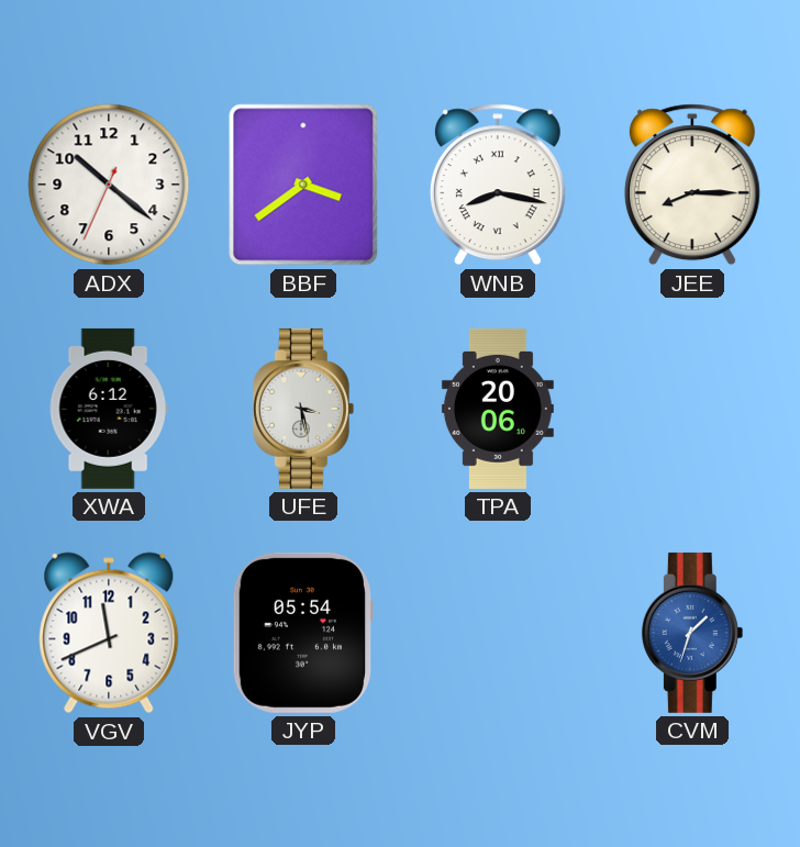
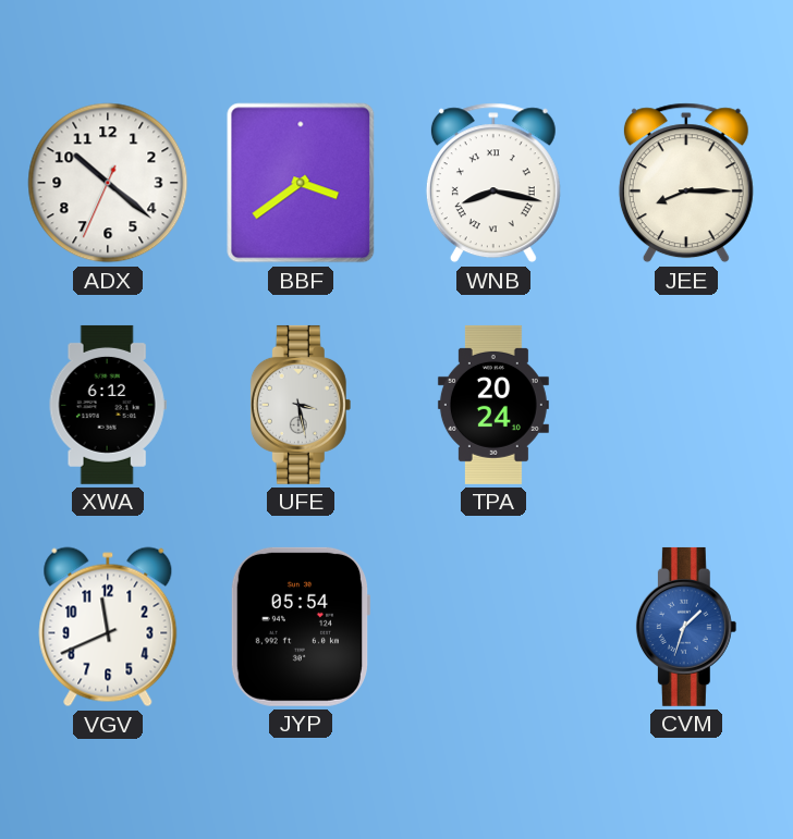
TPA: 20:06 -> 20:24
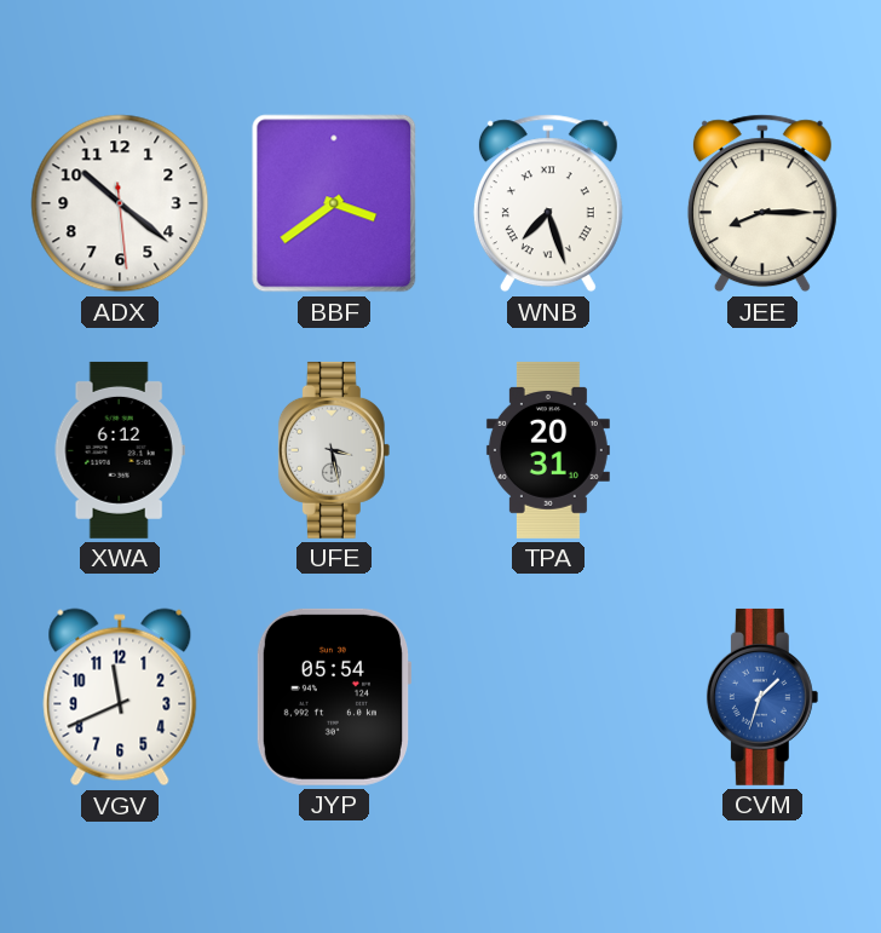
ADX: 10:21:34 -> 10:21:29
WNB: 8:17 -> 7:27
TPA: 20:24 -> 20:31
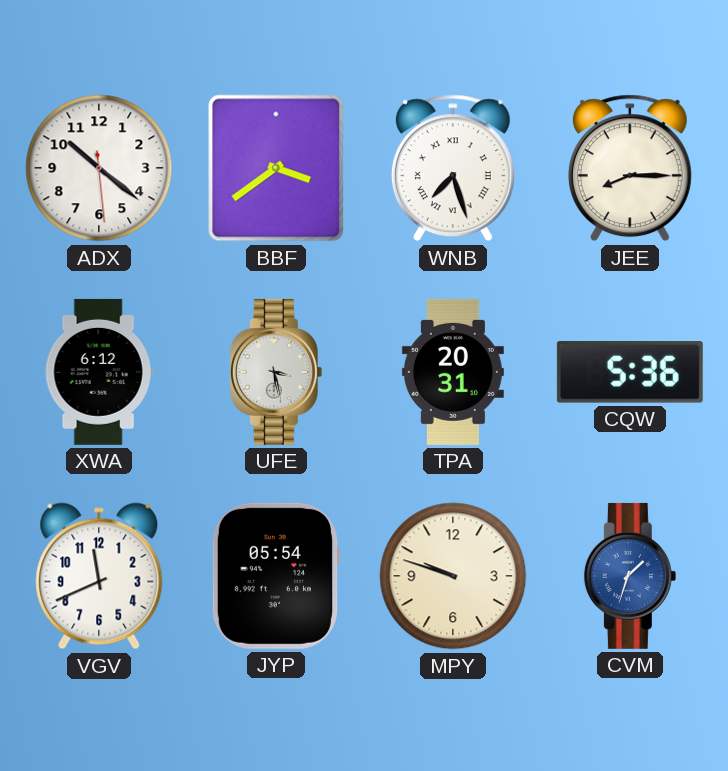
CQW: none -> 5:36
MPY: none -> 9:48
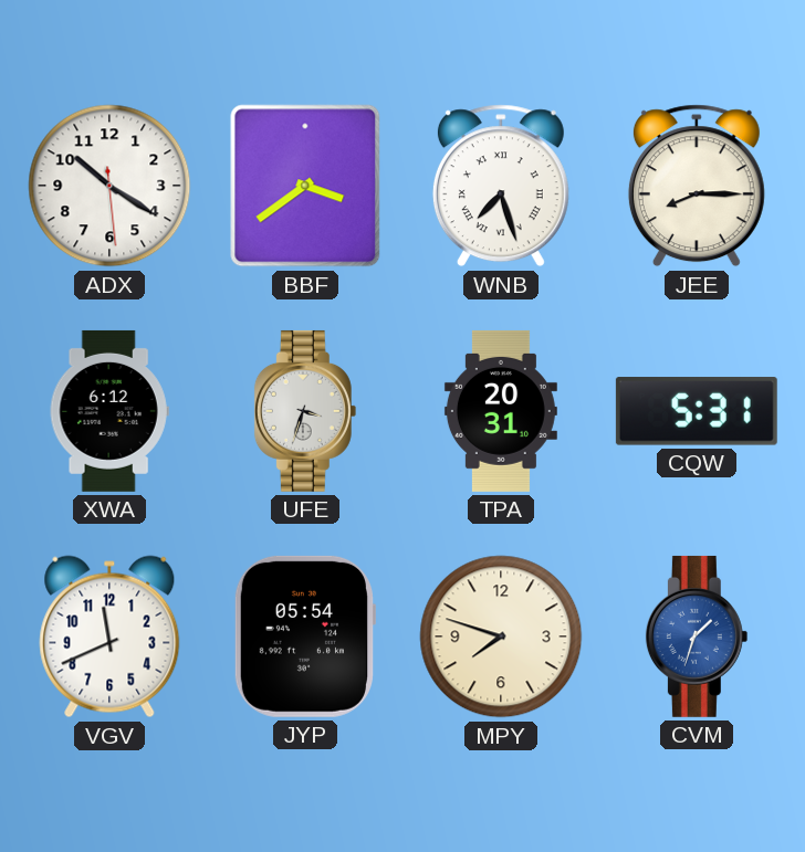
ADX: 10:21 -> 10:20
UFE: 3:28 -> 3:33
CQW: 5:36 -> 5:31
MPY: 9:48 -> 7:48
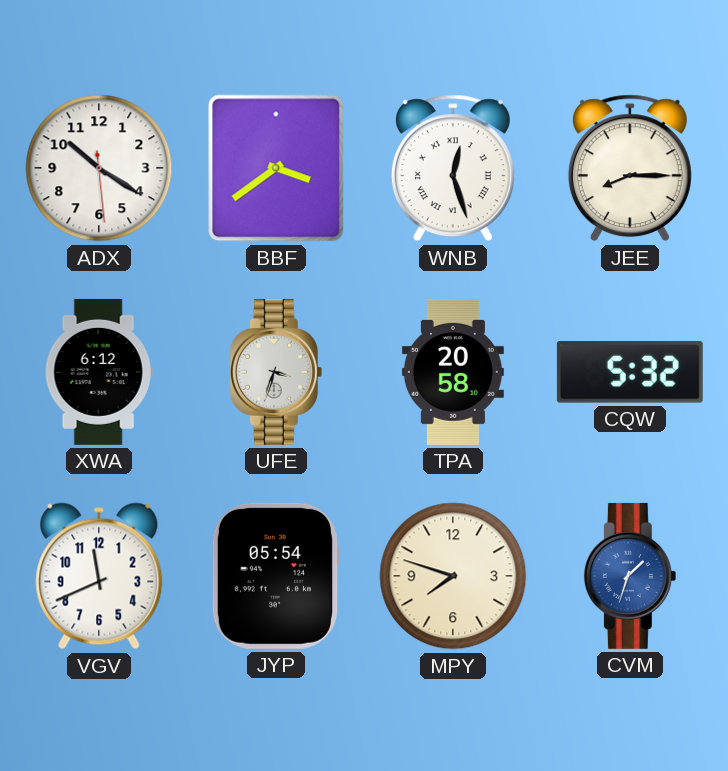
WNB: 7:27 -> 12:27
TPA: 20:31 -> 20:58
CQW: 5:31 -> 5:32
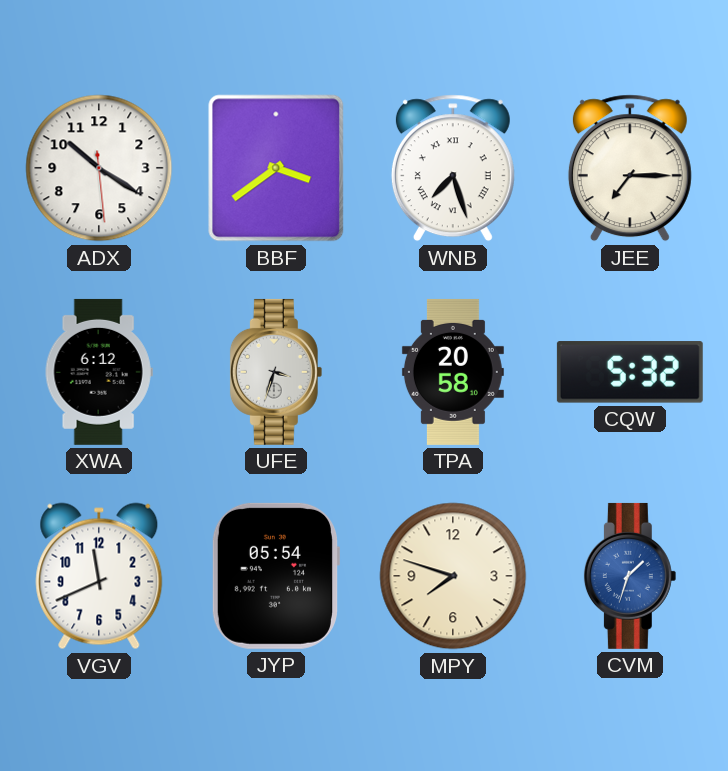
WNB: 12:27 -> 7:27
JEE: 8:15 -> 7:15
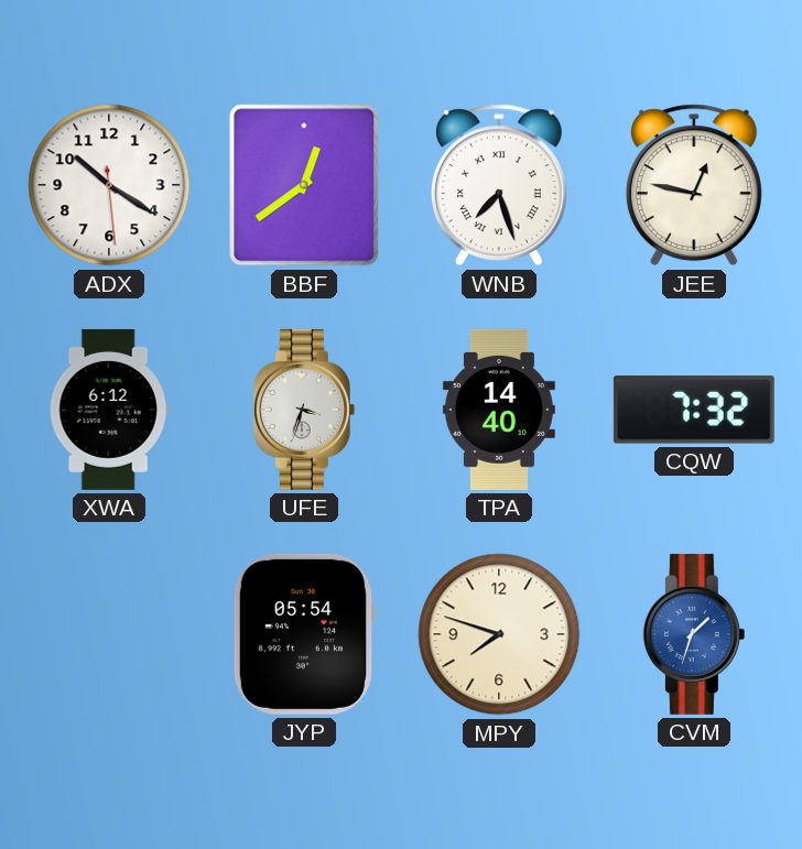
BBF: 3:39 -> 12:39
JEE: 7:15 -> 12:47
TPA: 20:58 -> 14:40
CQW: 5:32 -> 7:32
VGV: 11:41 -> none
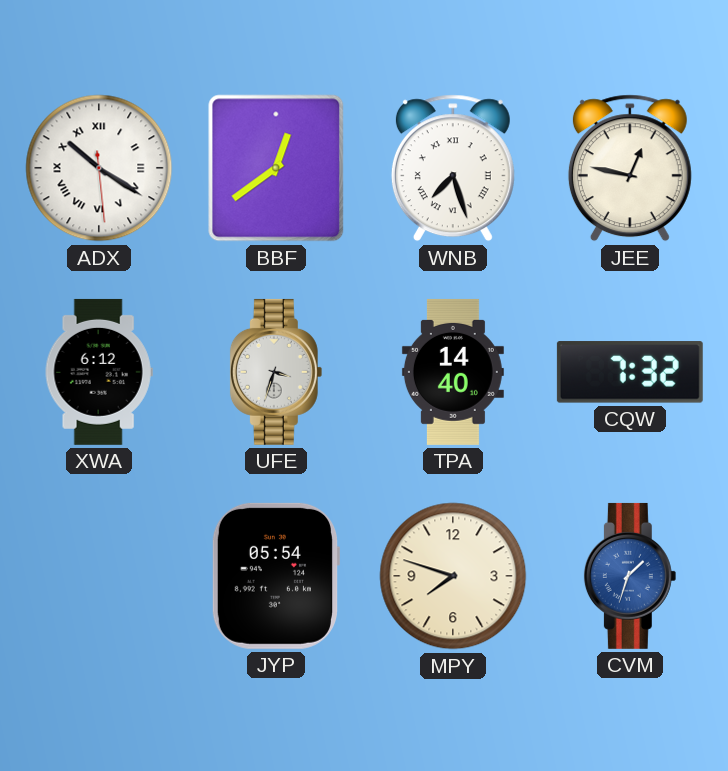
ADX numerals: Arabic -> Roman
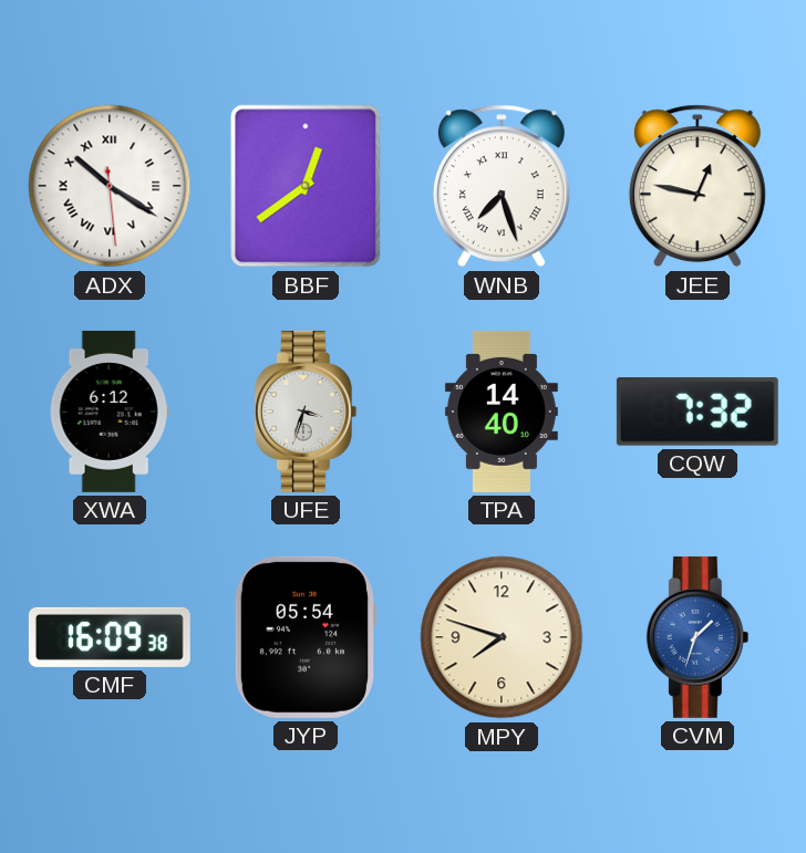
CMF: none -> 16:09
